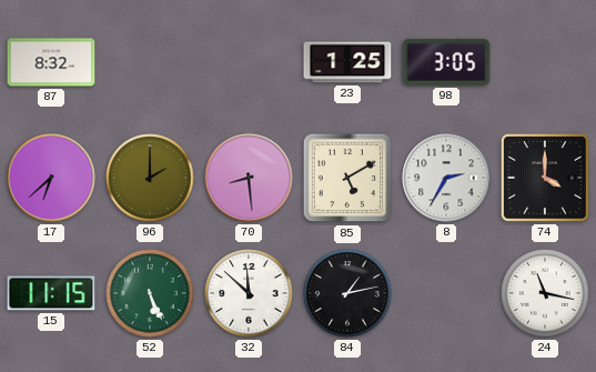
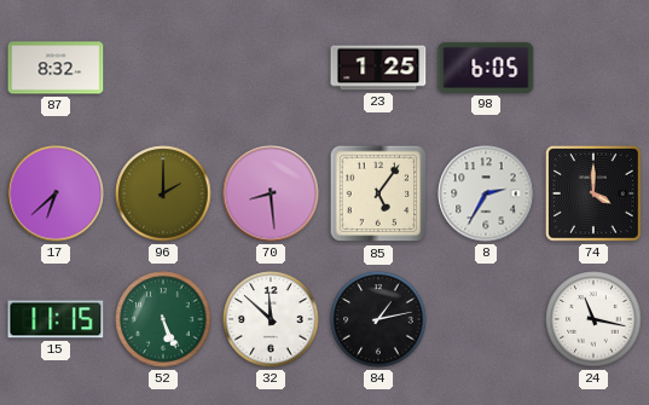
98: 3:05 -> 6:05
85: 5:10 -> 5:06
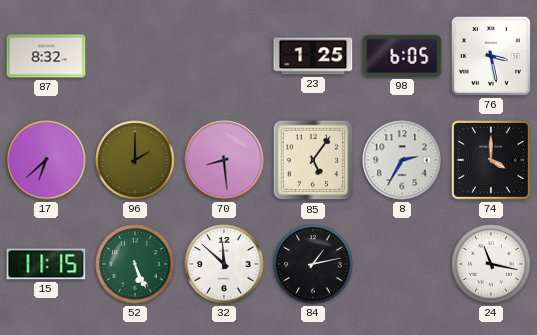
76: none -> 3:28
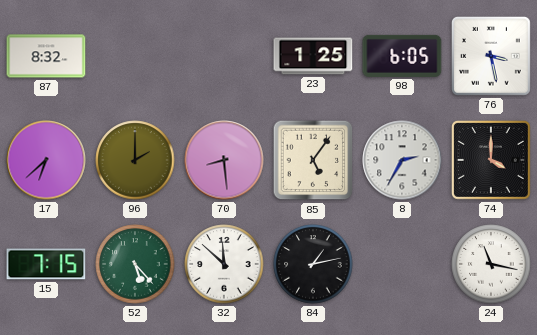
15: 11:15 -> 7:15
52: 5:26 -> 5:23
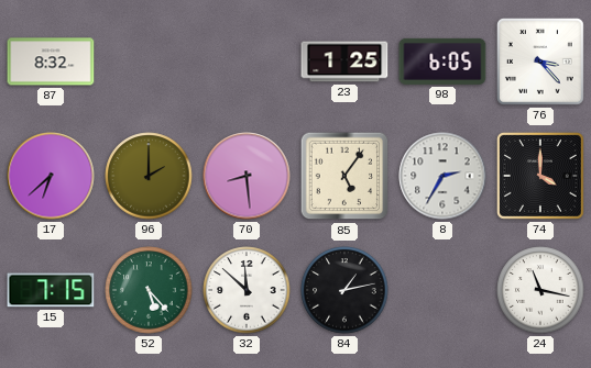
76: 3:28 -> 3:23
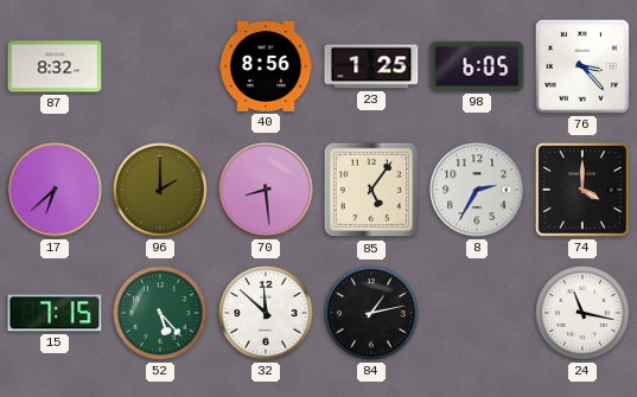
40: none -> 8:56
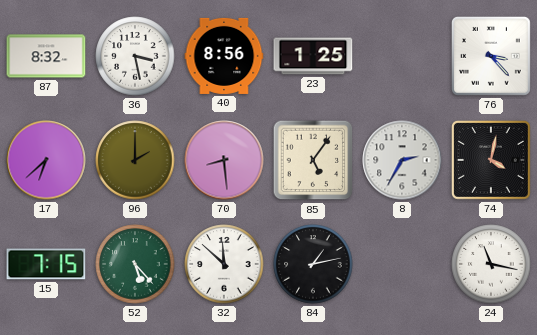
36: none -> 3:28
98: 6:05 -> none
74: 4:00 -> 4:02
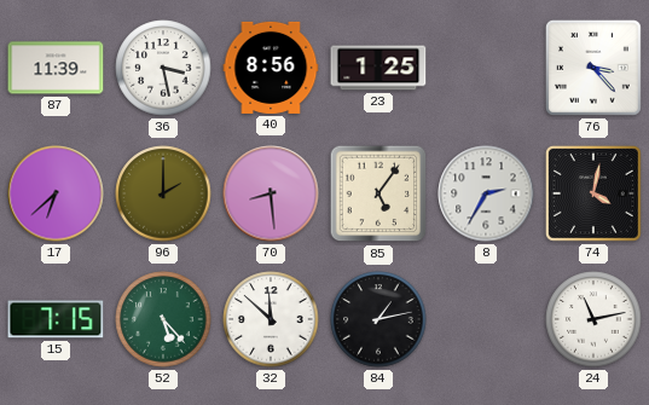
87: 8:32 -> 11:39
24: 11:17 -> 11:13
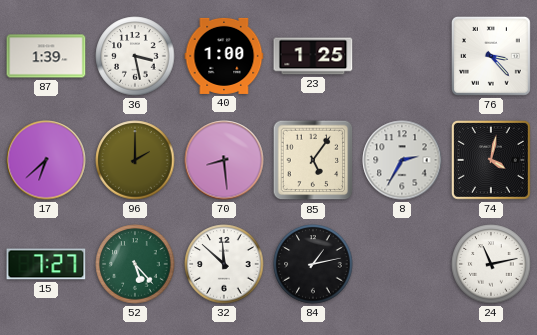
87: 11:39 -> 1:39
40: 8:56 -> 1:00
15: 7:15 -> 7:27
